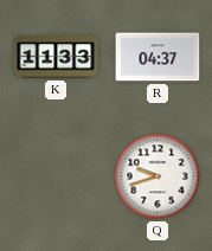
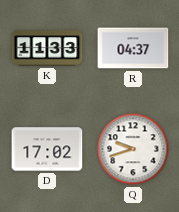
D: none -> 17:02
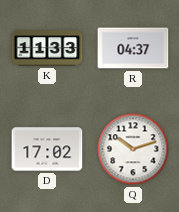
Q: 9:42 -> 10:12
